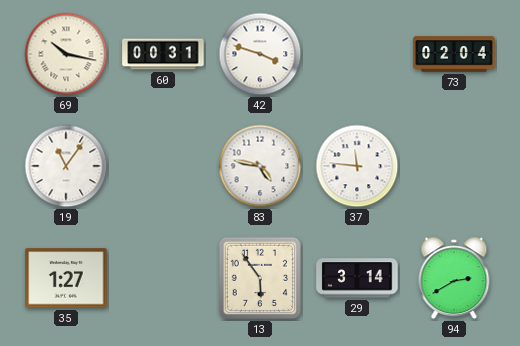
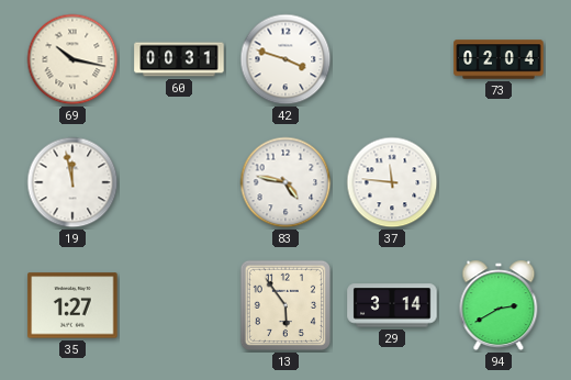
19: 11:06 -> 11:58
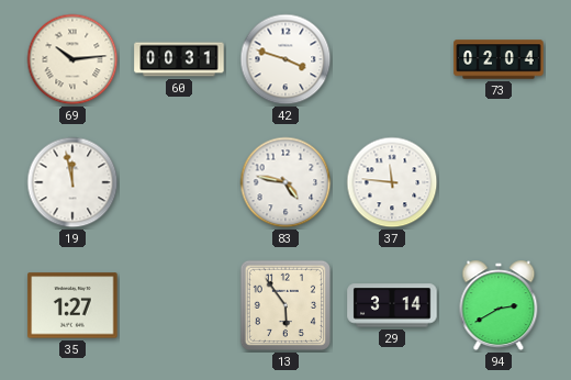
69: 10:17 -> 10:14
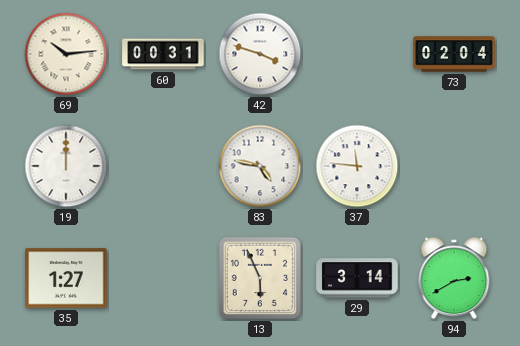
19: 11:58 -> 12:00
13: 5:54 -> 5:56
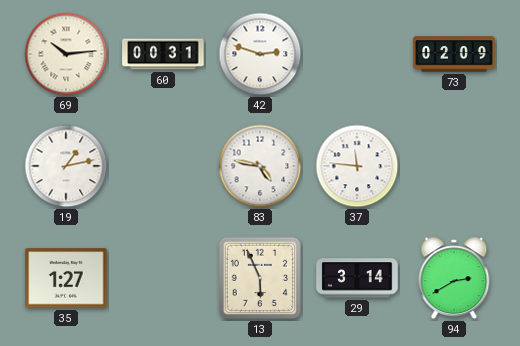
42: 3:48 -> 2:48
73: 02:04 -> 02:09
19: 12:00 -> 1:13
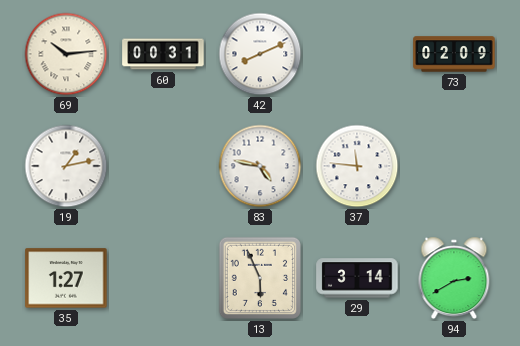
42: 2:48 -> 8:11
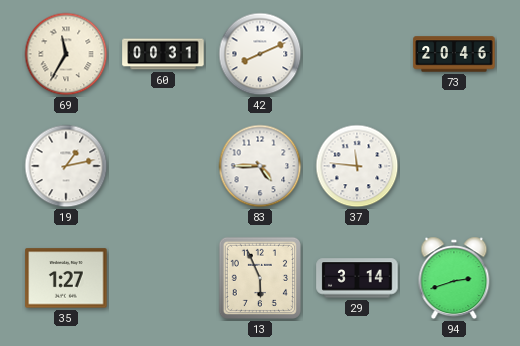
69: 10:14 -> 11:35
73: 02:09 -> 20:46
83: 4:47 -> 4:45
94: 2:40 -> 2:42
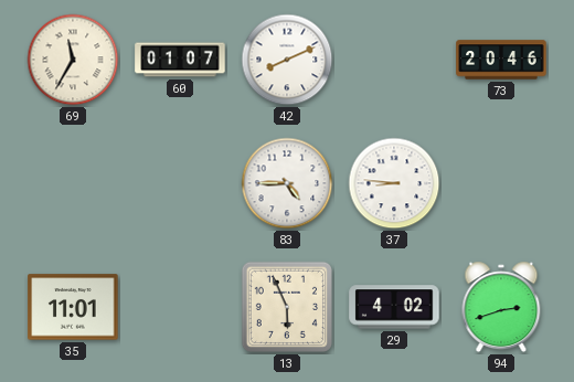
60: 00:31 -> 01:07
19: 1:13 -> none
37: 11:46 -> 8:46
35: 1:27 -> 11:01
29: 3:14 -> 4:02
